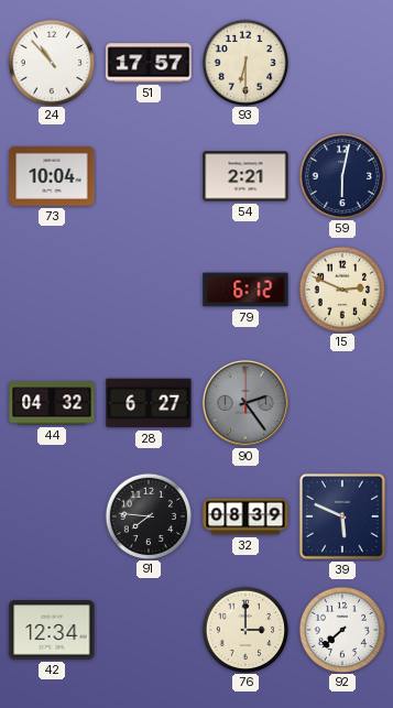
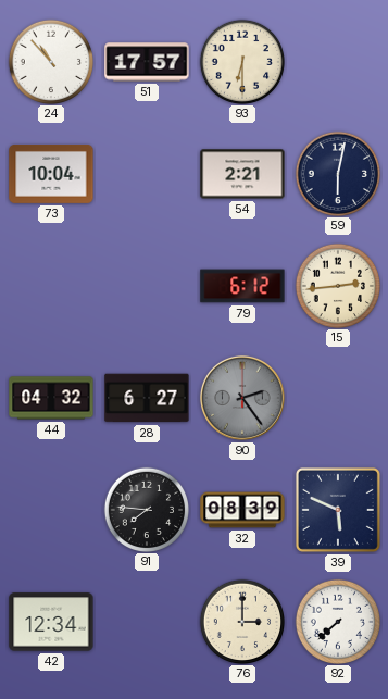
15: 2:49 -> 2:44
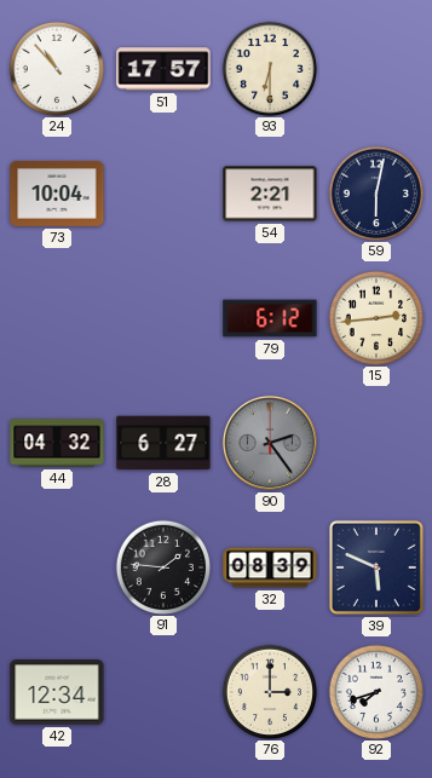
91: 7:46 -> 1:46
92: 7:38 -> 7:42
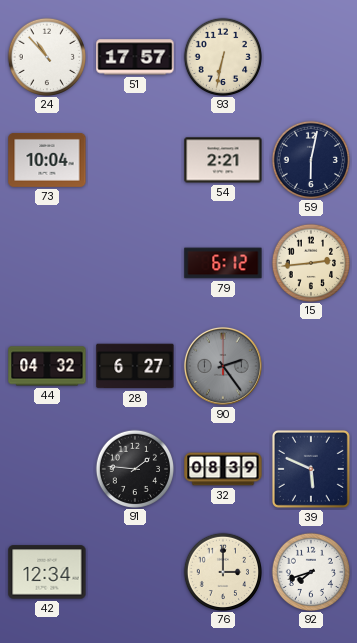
93: 6:30 -> 6:32
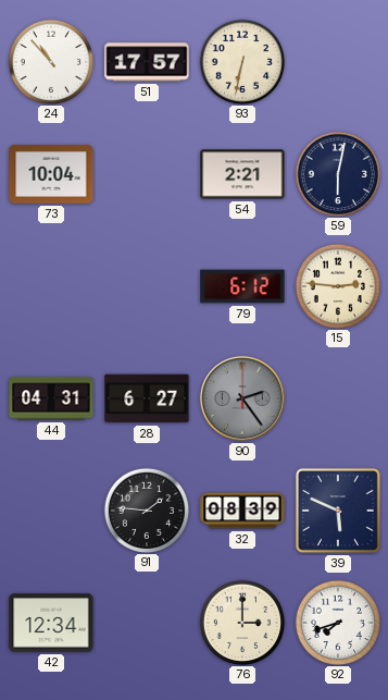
15: 2:44 -> 2:46
44: 04:32 -> 04:31
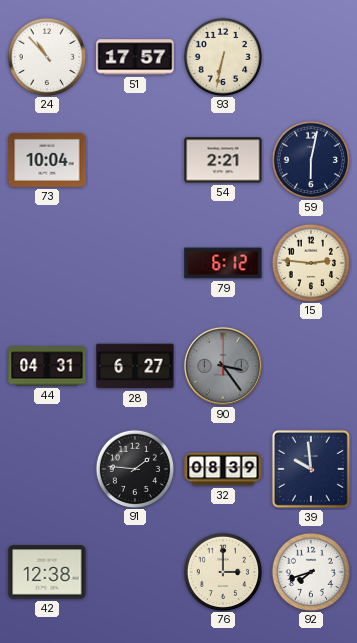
90: 2:24 -> 3:24
39: 5:49 -> 9:59
42: 12:34 -> 12:38
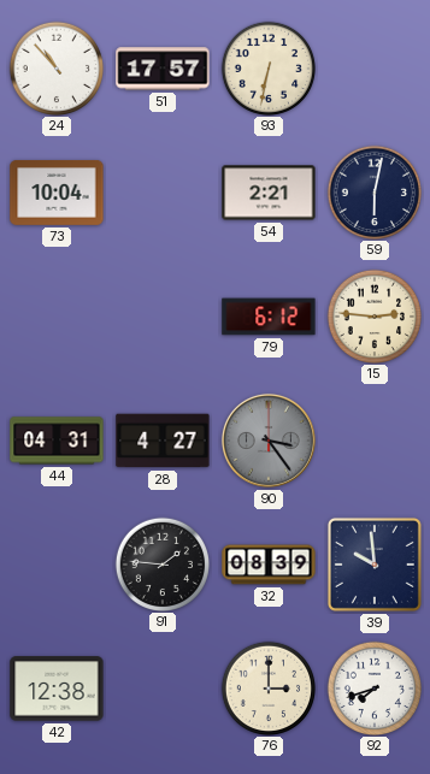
28: 6:27 -> 4:27
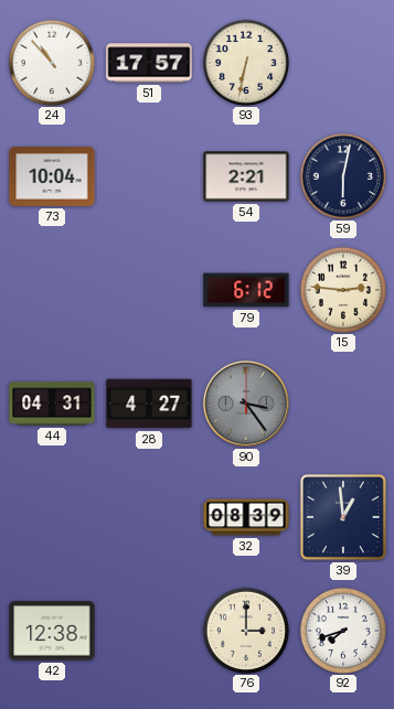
91: 1:46 -> none
39: 9:59 -> 12:59
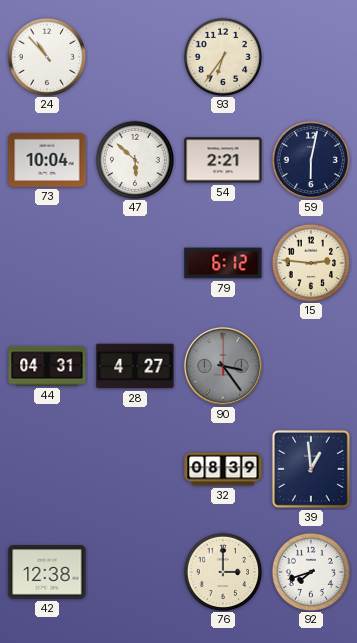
51: 17:57 -> none
93: 6:32 -> 6:36
47: none -> 5:52
